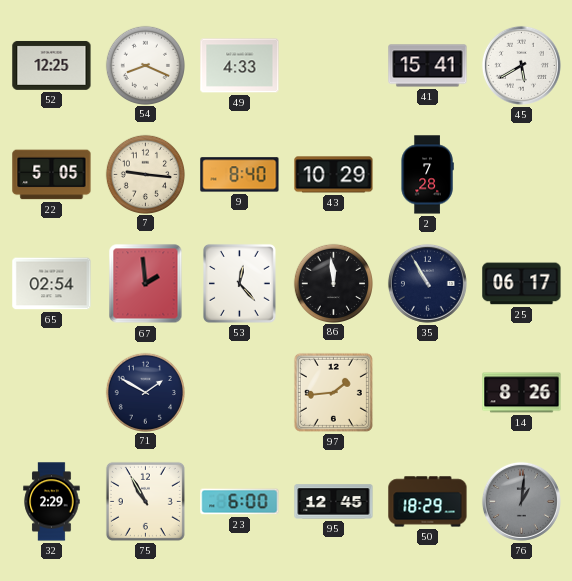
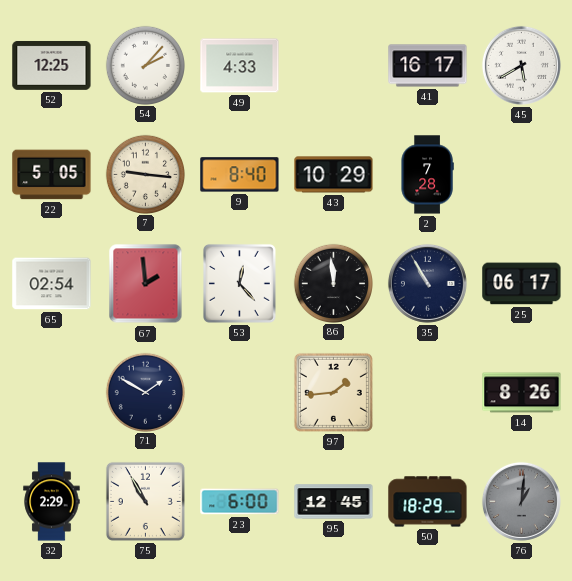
54: 8:19 -> 2:07
41: 15:41 -> 16:17
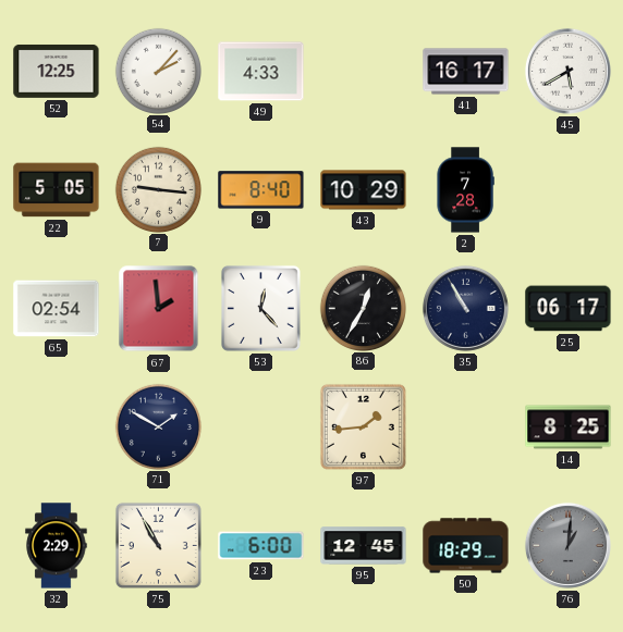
86: 11:59 -> 12:35
14: 8:26 -> 8:25
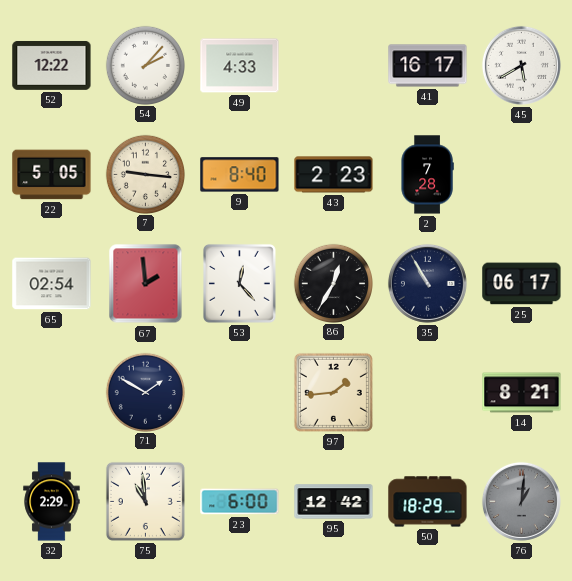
52: 12:25 -> 12:22
43: 10:29 -> 2:23
14: 8:25 -> 8:21
75: 10:55 -> 10:59
95: 12:45 -> 12:42
